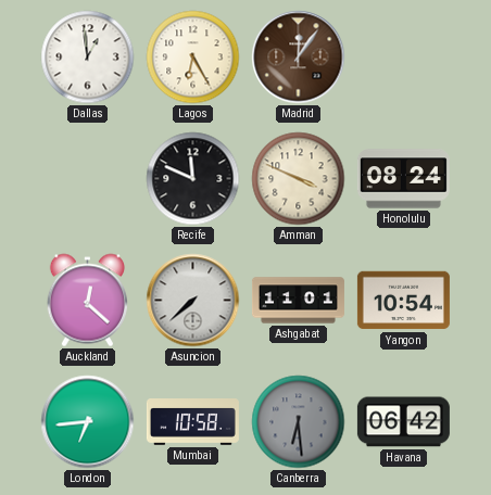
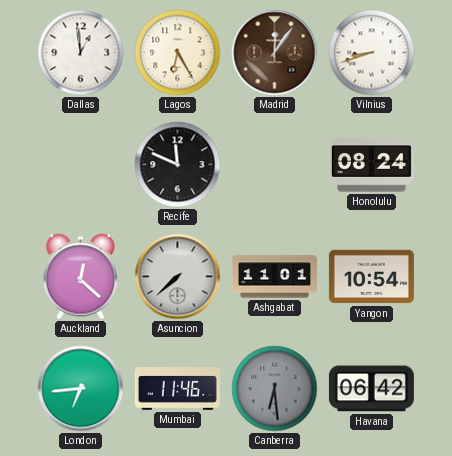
Vilnius: none -> 8:42
Amman: 3:49 -> none
Mumbai: 10:58 -> 11:46
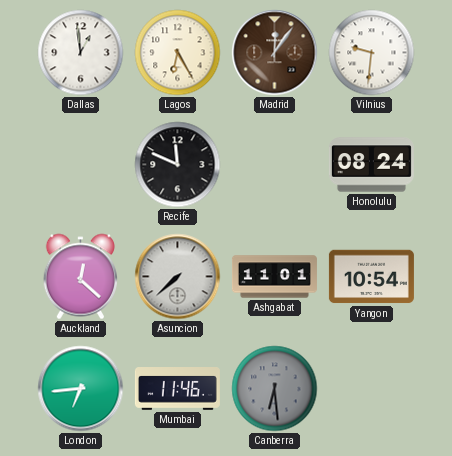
Vilnius: 8:42 -> 9:31
Havana: 06:42 -> none
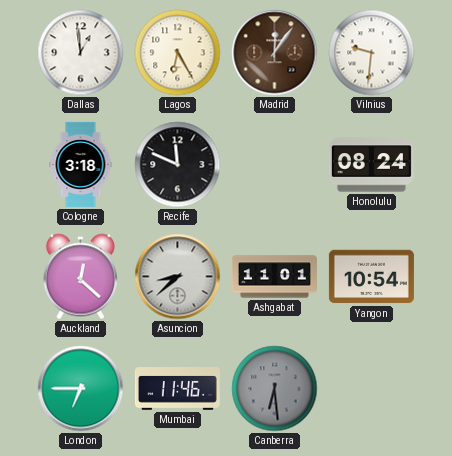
Cologne: none -> 3:18
Asuncion: 7:38 -> 8:38
London: 6:44 -> 6:45
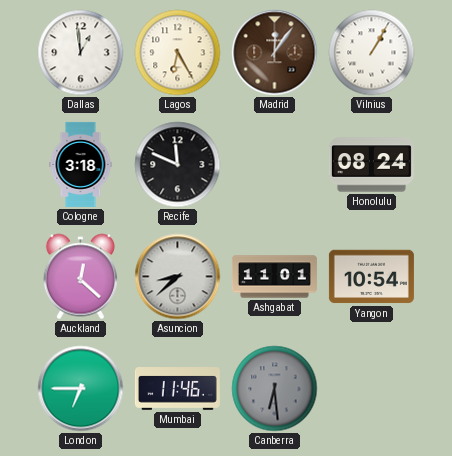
Vilnius: 9:31 -> 1:05
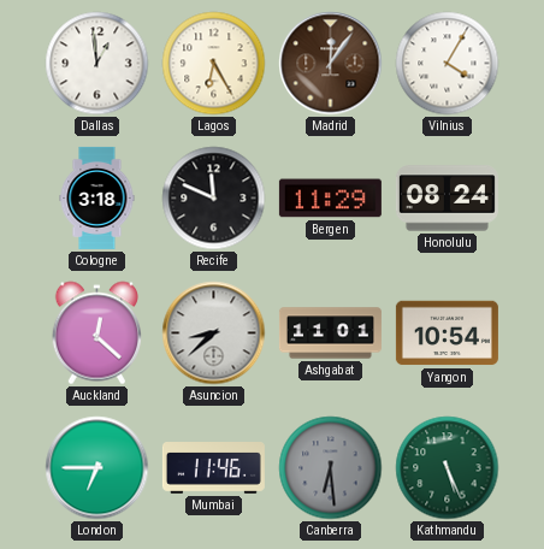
Vilnius: 1:05 -> 4:05
Bergen: none -> 11:29
Kathmandu: none -> 5:26
